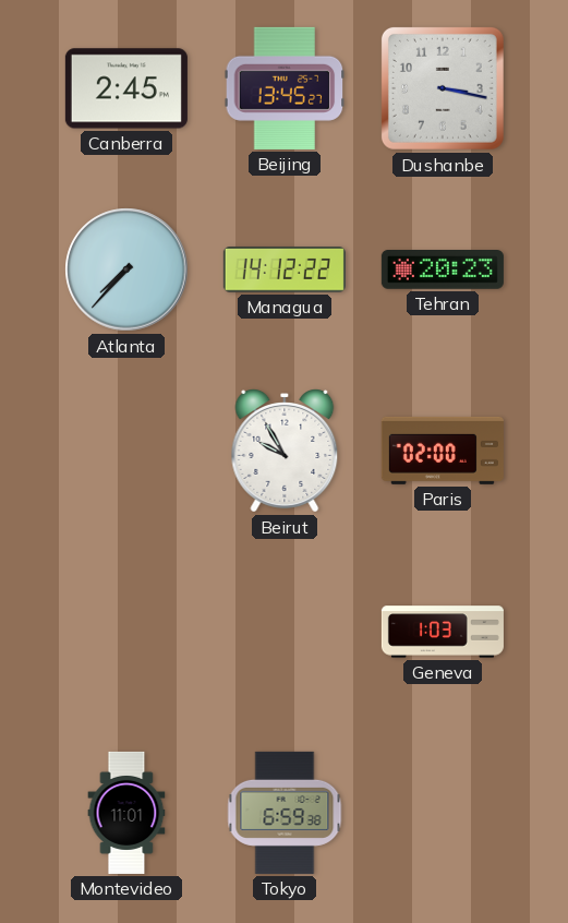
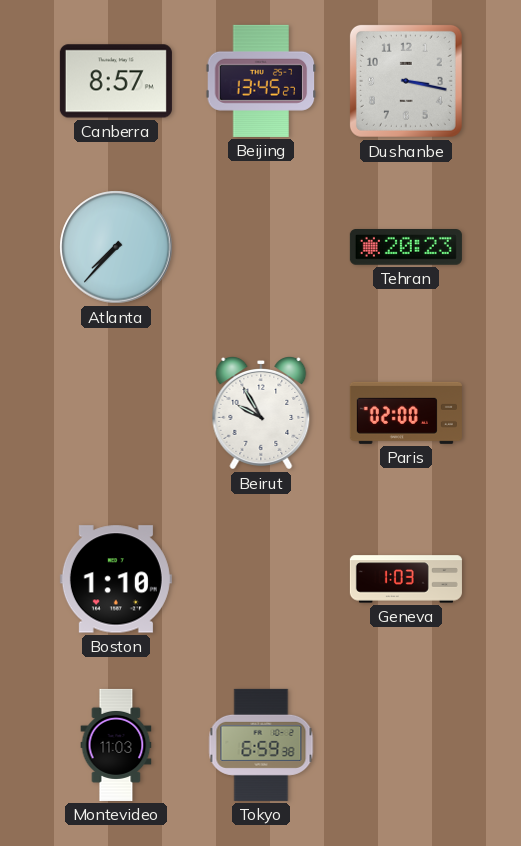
Canberra: 2:45 -> 8:57
Managua: 14:12 -> none
Boston: none -> 1:10
Montevideo: 11:01 -> 11:03
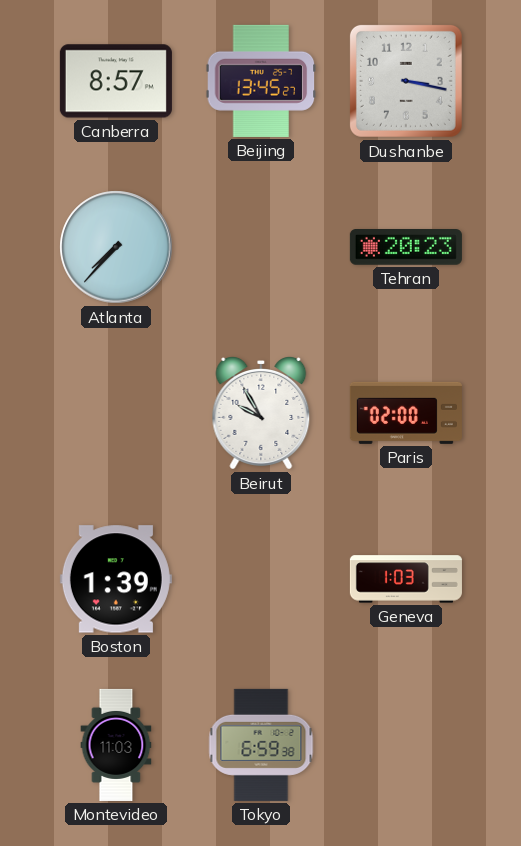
Boston: 1:10 -> 1:39
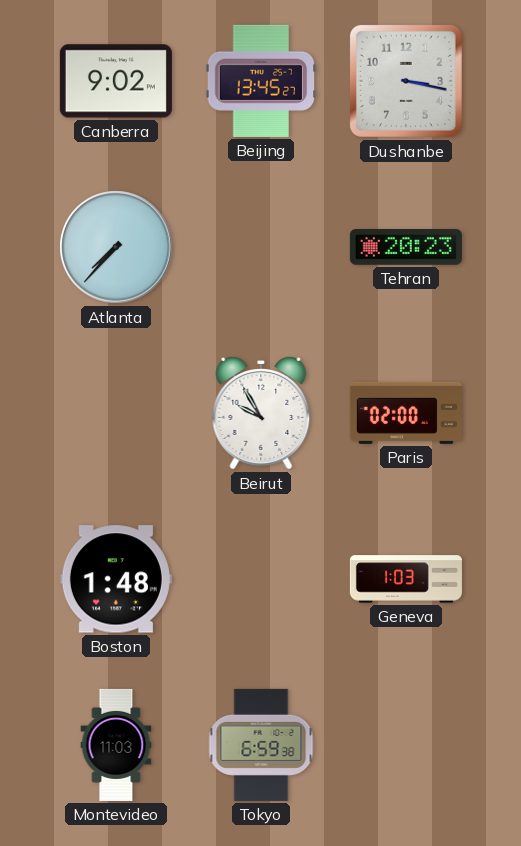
Canberra: 8:57 -> 9:02
Boston: 1:39 -> 1:48
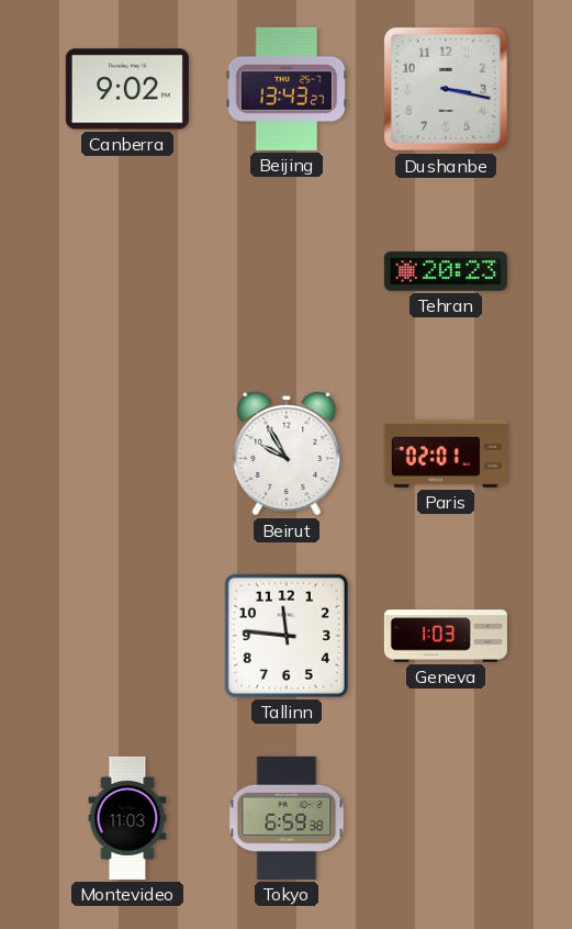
Beijing: 13:45 -> 13:43
Atlanta: 7:37 -> none
Paris: 02:00 -> 02:01
Boston: 1:48 -> none
Tallinn: none -> 11:46
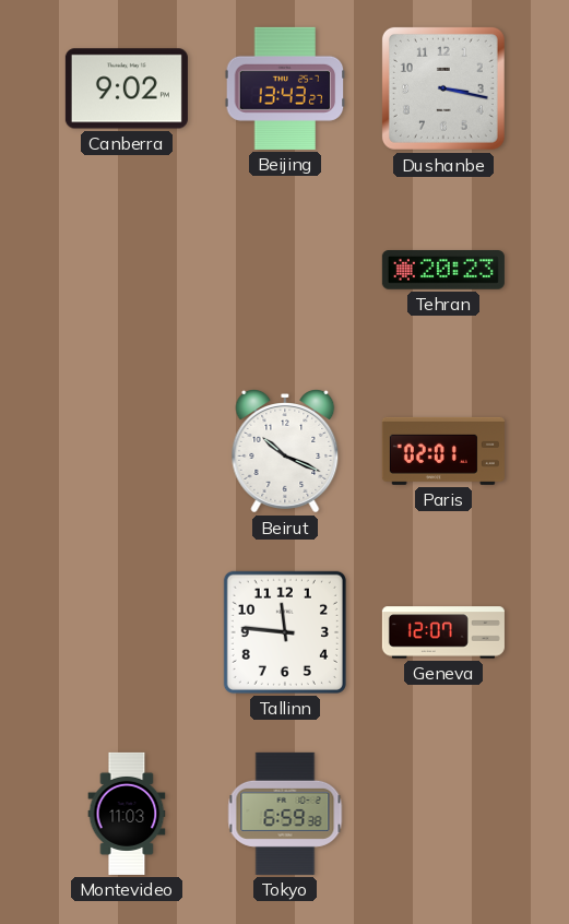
Beirut: 9:55 -> 10:19
Geneva: 1:03 -> 12:07
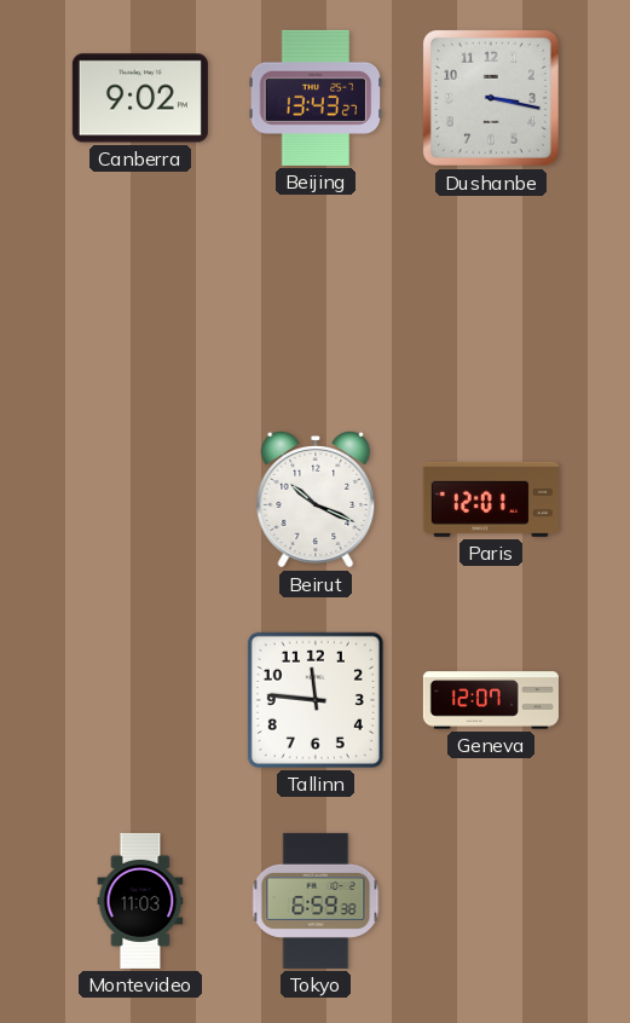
Tehran: 20:23 -> none
Paris: 02:01 -> 12:01
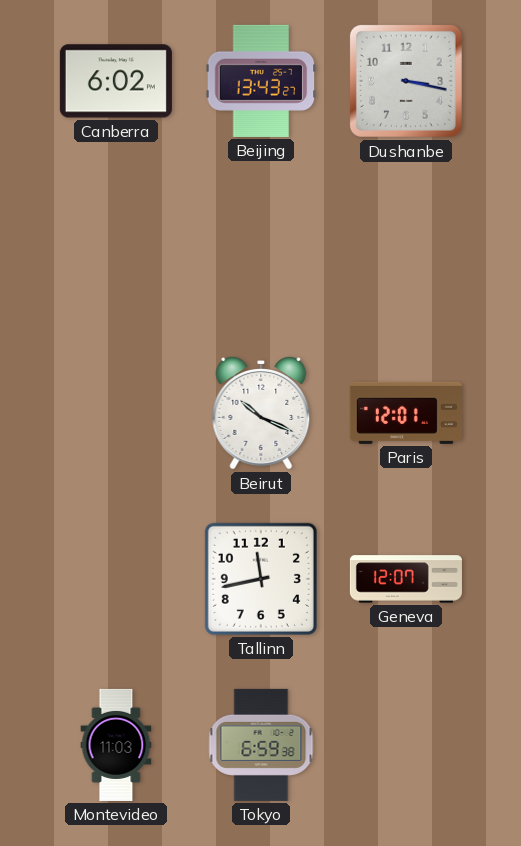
Canberra: 9:02 -> 6:02
Tallinn: 11:46 -> 11:43
